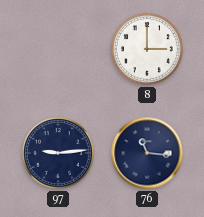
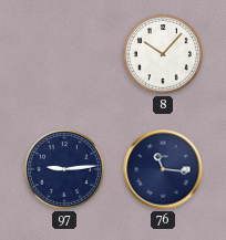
8: 3:00 -> 10:07
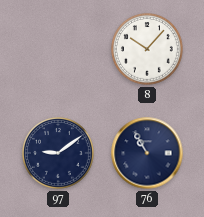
97: 9:14 -> 9:09
76: 11:16 -> 10:55
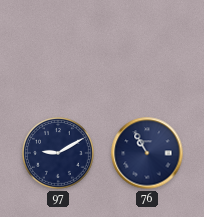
8: 10:07 -> none
97: 9:09 -> 9:10
